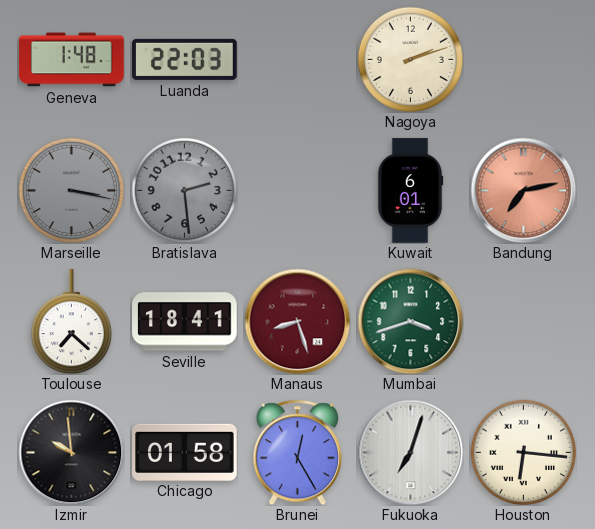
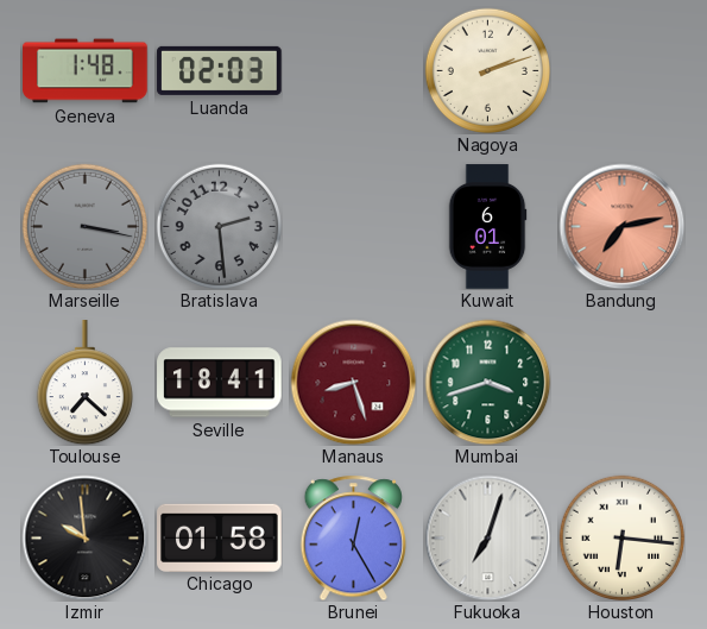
Luanda: 22:03 -> 02:03
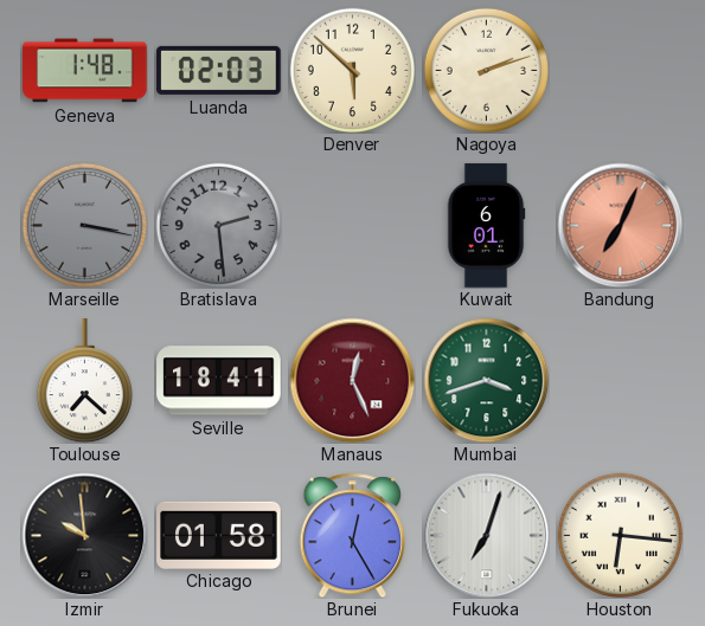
Denver: none -> 5:52
Bandung: 7:13 -> 7:04
Manaus: 8:27 -> 12:26
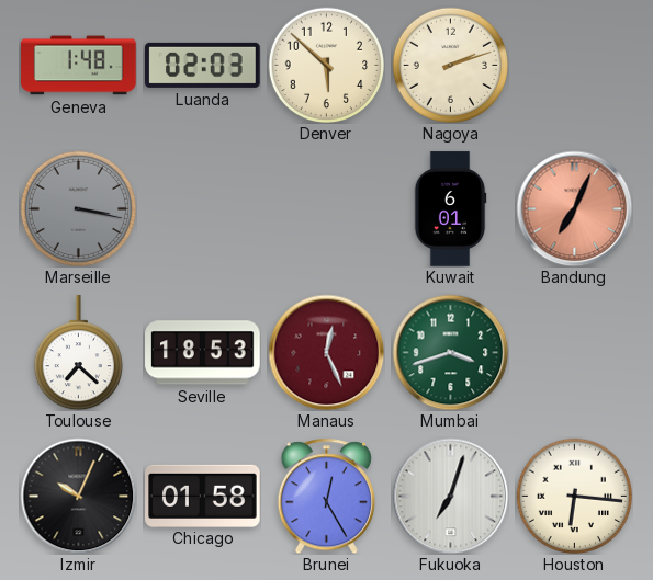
Bratislava: 2:29 -> none
Seville: 18:41 -> 18:53
Izmir: 9:59 -> 10:04
